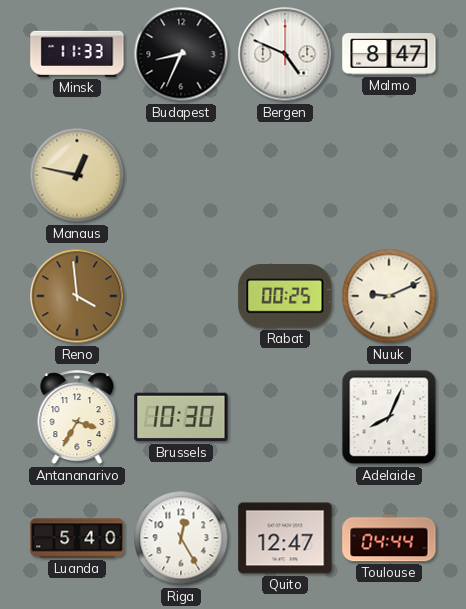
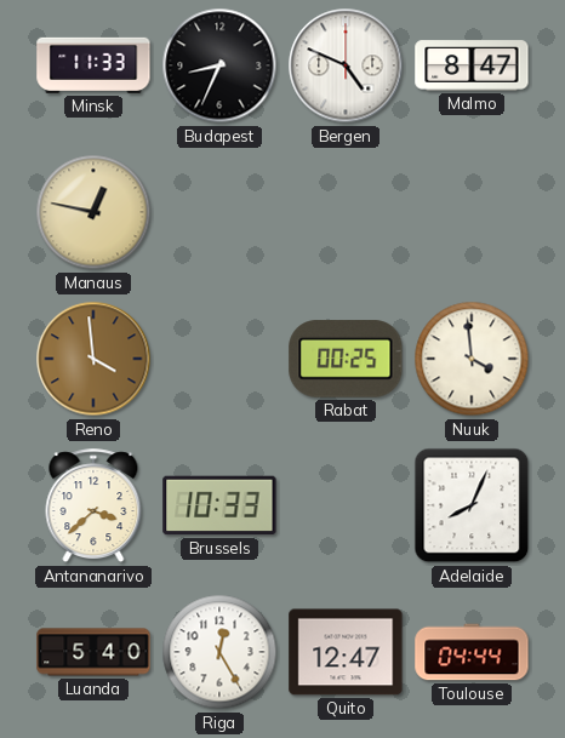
Nuuk: 9:11 -> 3:59
Antananarivo: 3:35 -> 3:38
Brussels: 10:30 -> 10:33
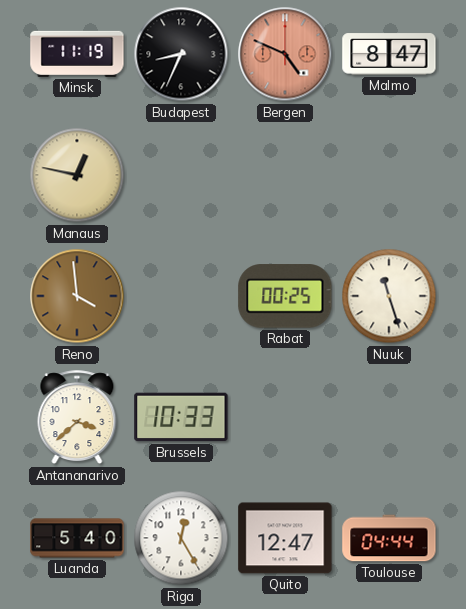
Minsk: 11:33 -> 11:19
Bergen dial: white -> salmon
Nuuk: 3:59 -> 11:27
Adelaide: 8:04 -> none
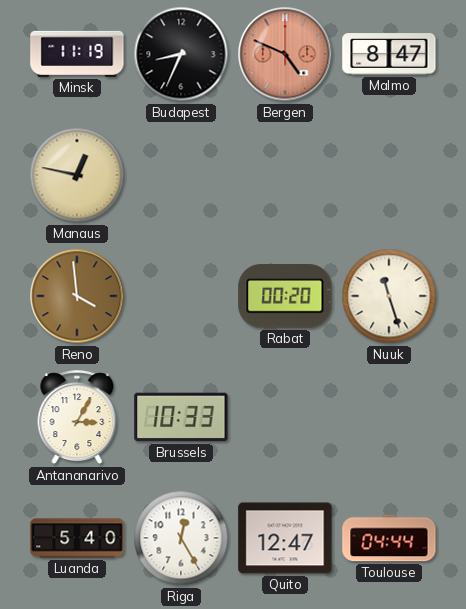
Rabat: 00:25 -> 00:20
Antananarivo: 3:38 -> 3:05
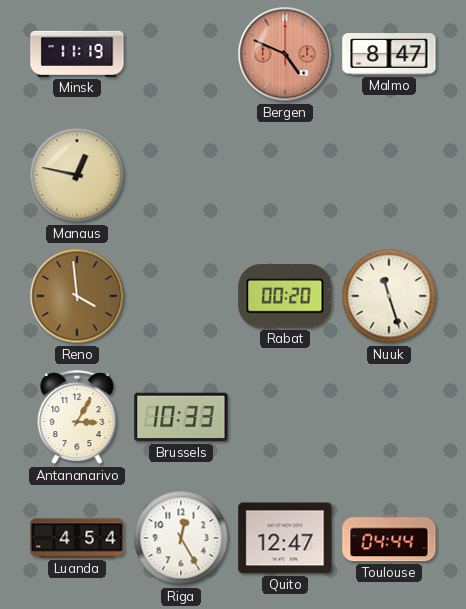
Budapest: 8:34 -> none
Luanda: 5:40 -> 4:54
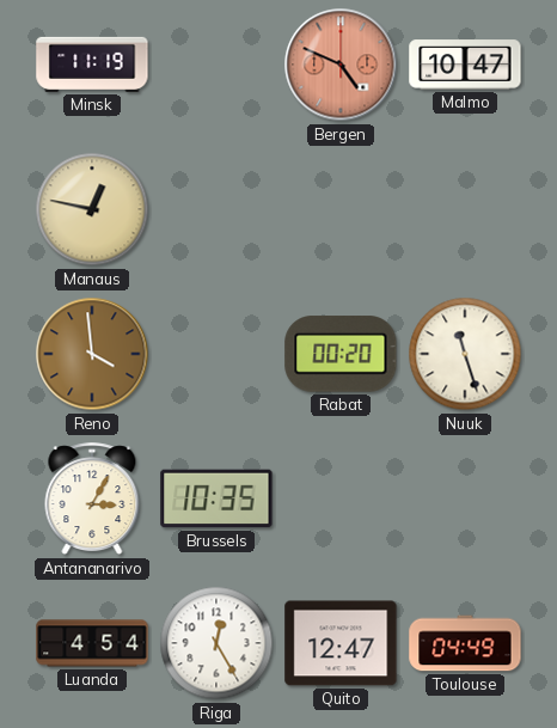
Malmo: 8:47 -> 10:47
Brussels: 10:33 -> 10:35
Toulouse: 04:44 -> 04:49
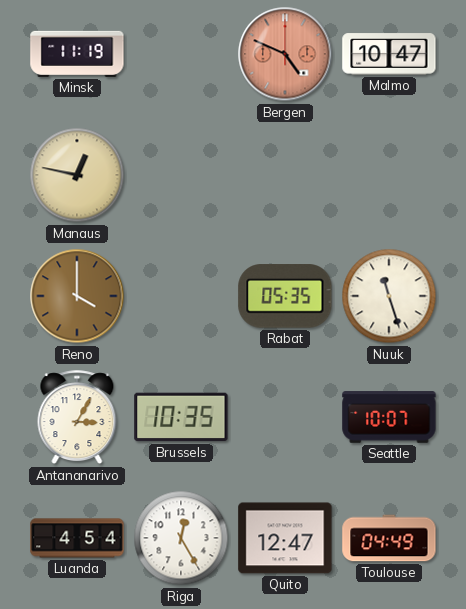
Reno: 3:59 -> 4:00
Rabat: 00:20 -> 05:35
Seattle: none -> 10:07
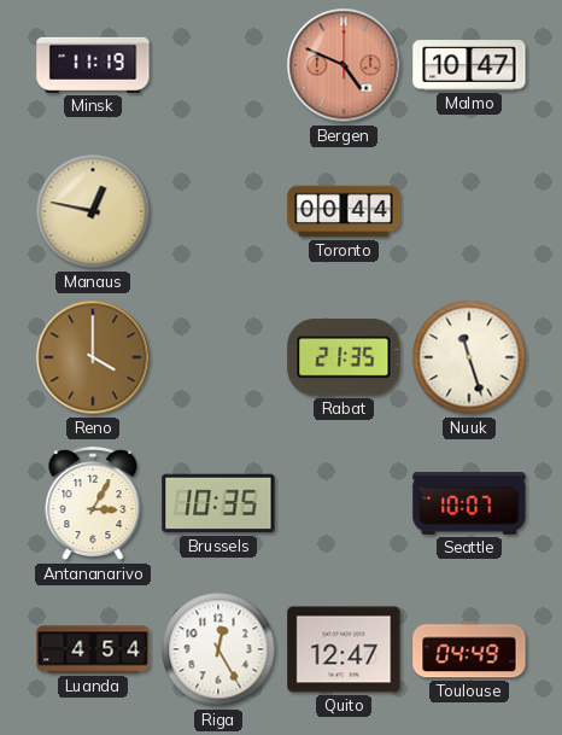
Toronto: none -> 00:44
Rabat: 05:35 -> 21:35
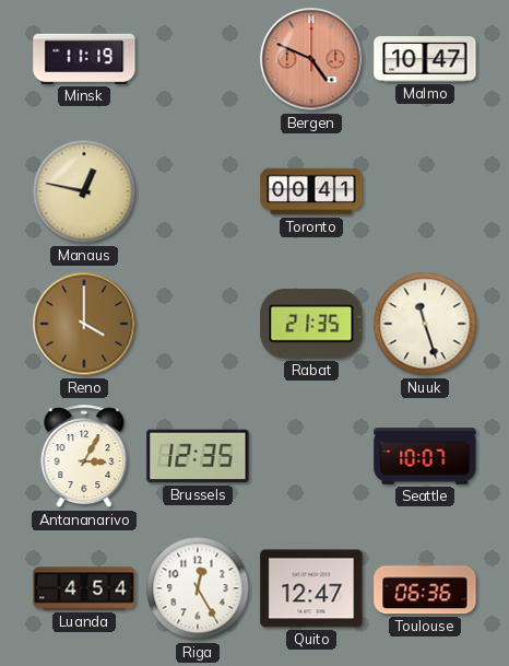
Toronto: 00:44 -> 00:41
Brussels: 10:35 -> 12:35
Toulouse: 04:49 -> 06:36
